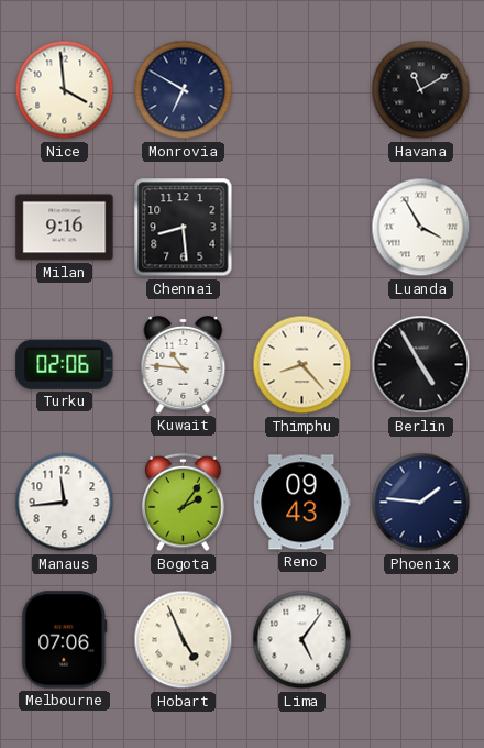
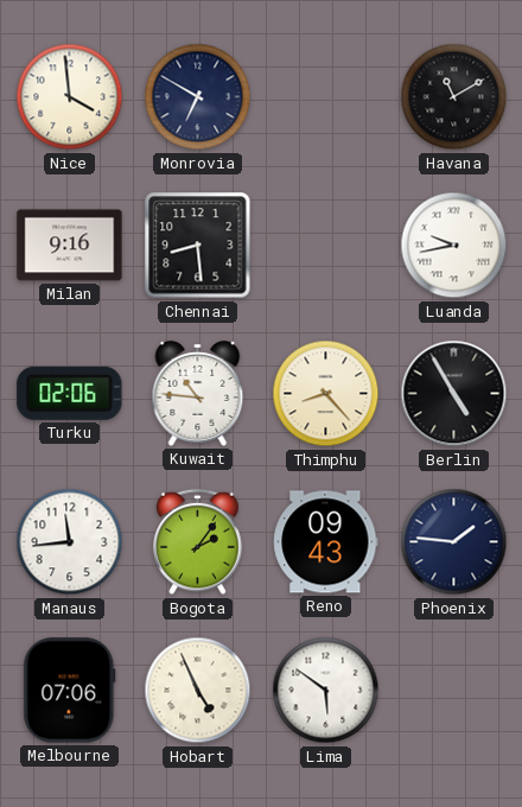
Luanda: 3:55 -> 9:43
Lima: 5:06 -> 5:51
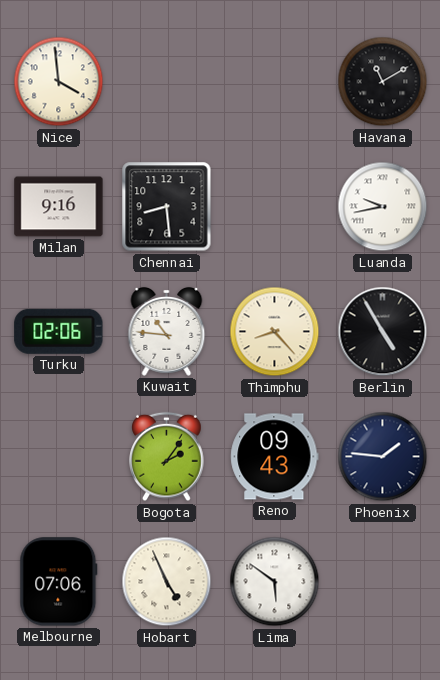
Monrovia: 6:50 -> none
Manaus: 11:44 -> none
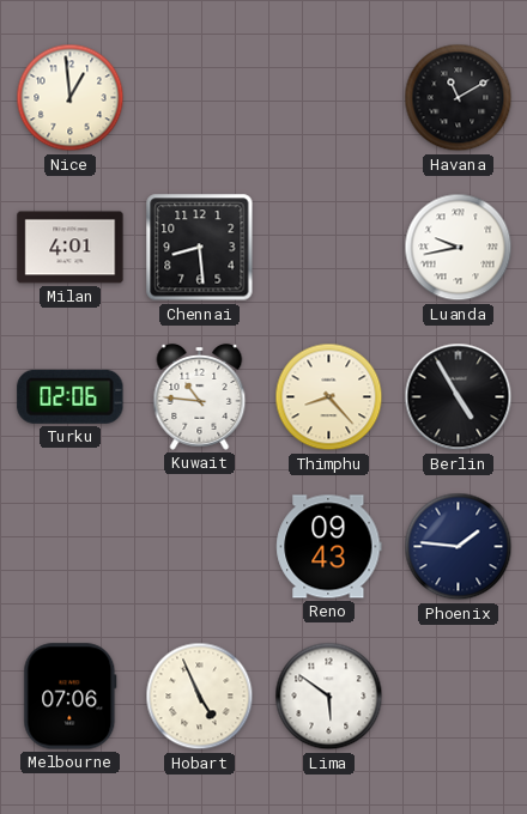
Nice: 3:59 -> 12:59
Milan: 9:16 -> 4:01
Bogota: 2:06 -> none
